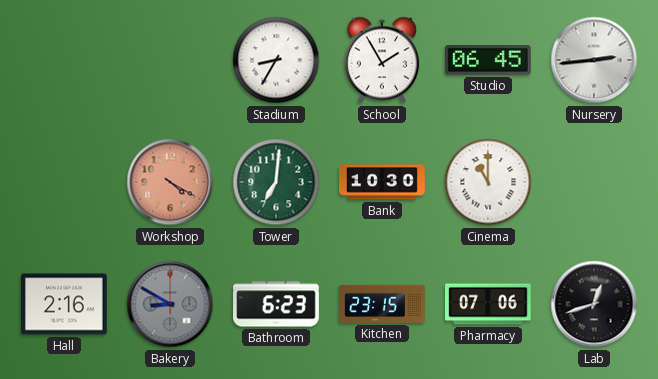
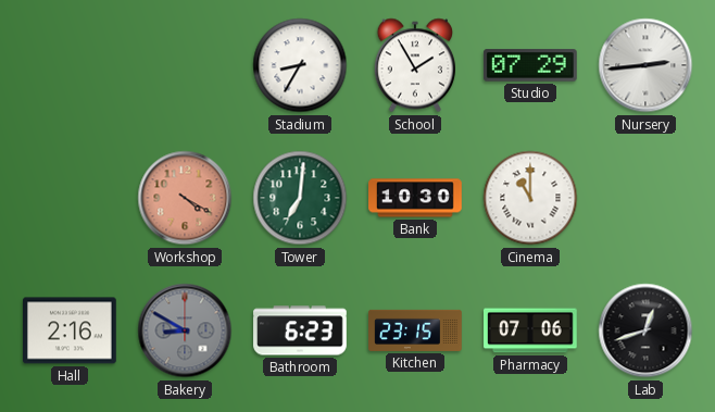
Studio: 06:45 -> 07:29
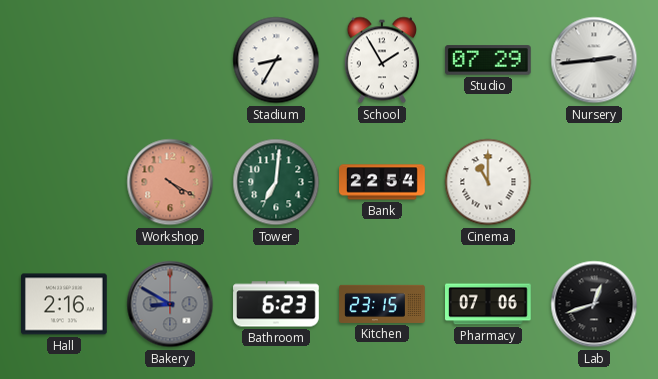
Bank: 10:30 -> 22:54
